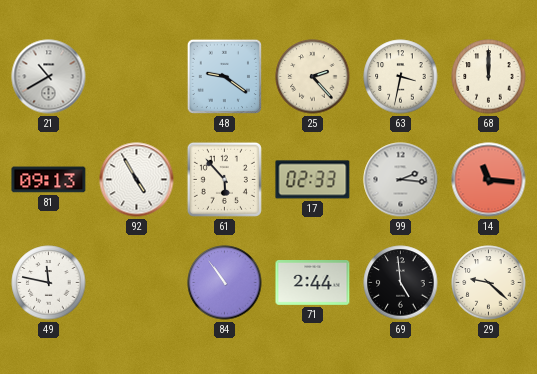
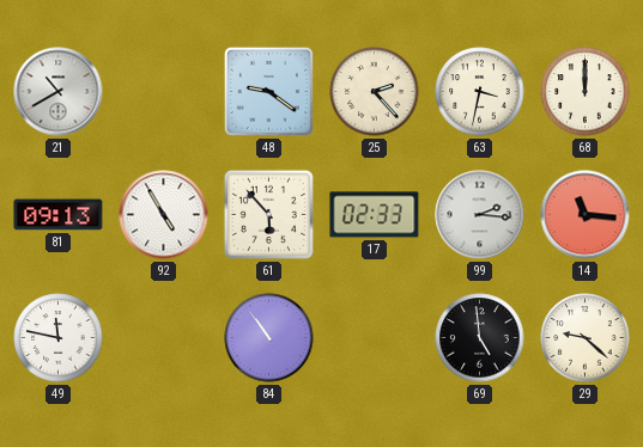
71: 2:44 -> none
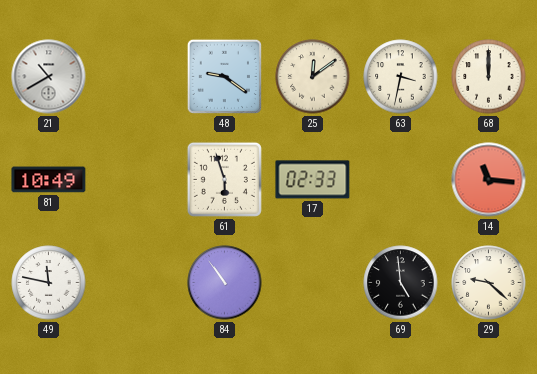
25: 2:23 -> 12:09
81: 09:13 -> 10:49
92: 4:55 -> none
61: 5:53 -> 5:57
99: 2:16 -> none
